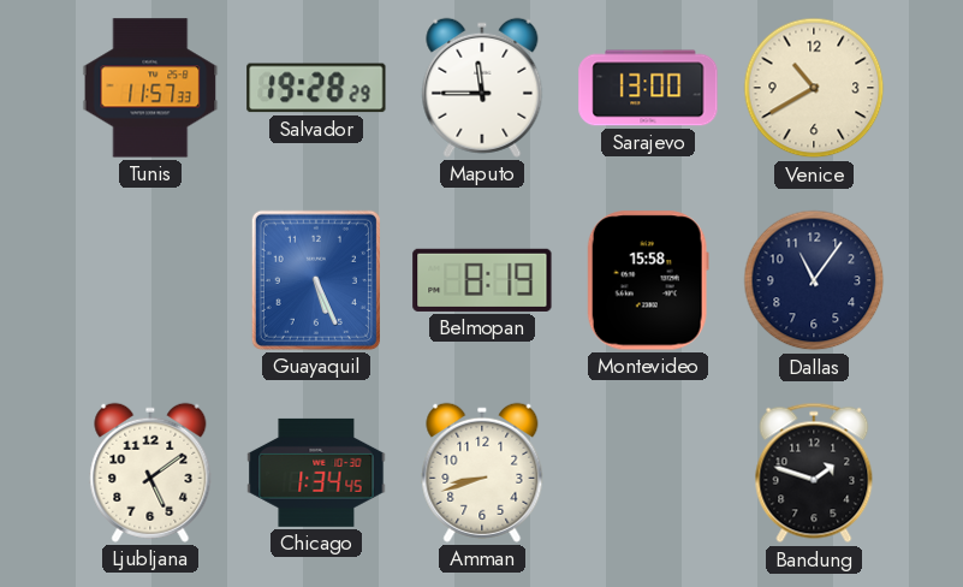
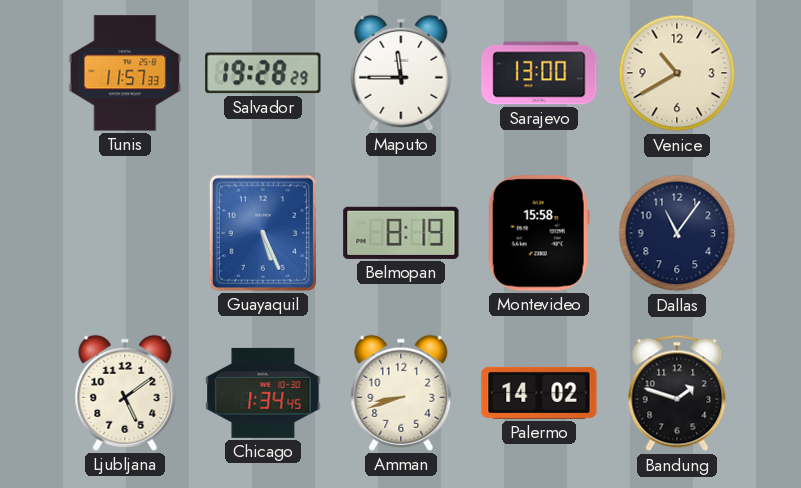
Palermo: none -> 14:02
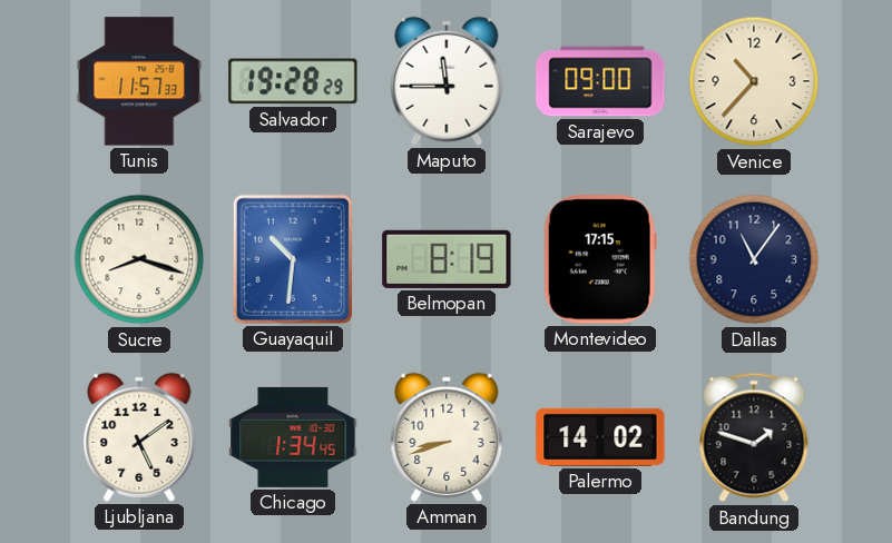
Sarajevo: 13:00 -> 09:00
Venice: 10:40 -> 10:37
Sucre: none -> 8:18
Guayaquil: 5:26 -> 10:31
Montevideo: 15:58 -> 17:15
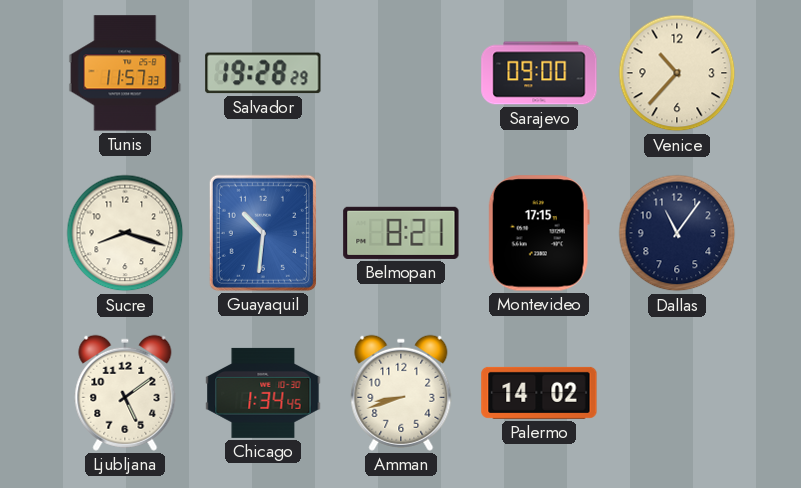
Maputo: 11:45 -> none
Belmopan: 8:19 -> 8:21
Bandung: 1:48 -> none
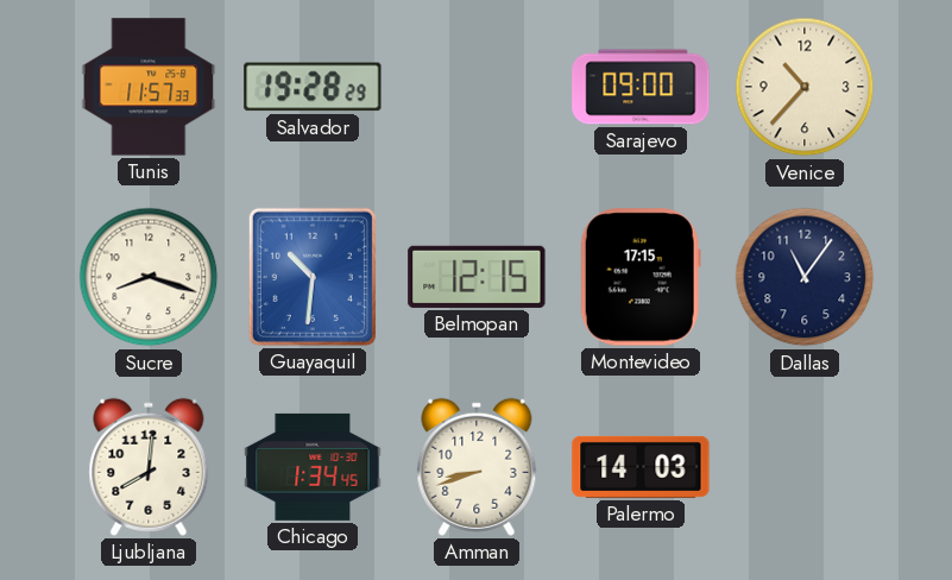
Belmopan: 8:21 -> 12:15
Ljubljana: 5:09 -> 8:01
Palermo: 14:02 -> 14:03
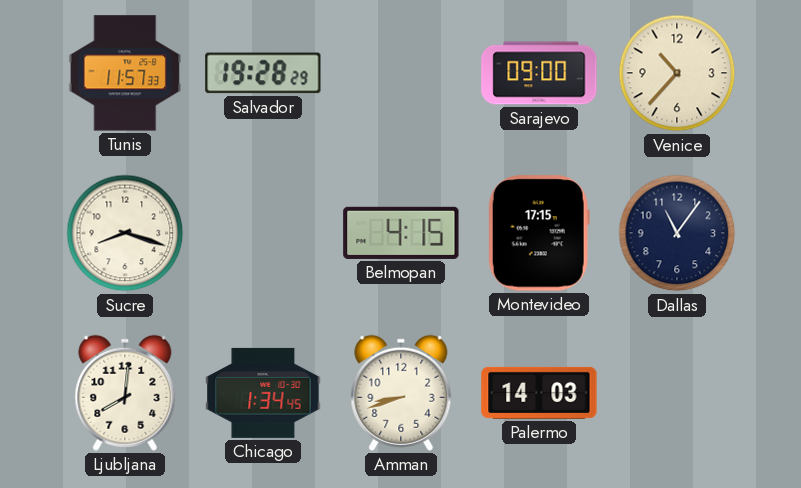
Guayaquil: 10:31 -> none
Belmopan: 12:15 -> 4:15
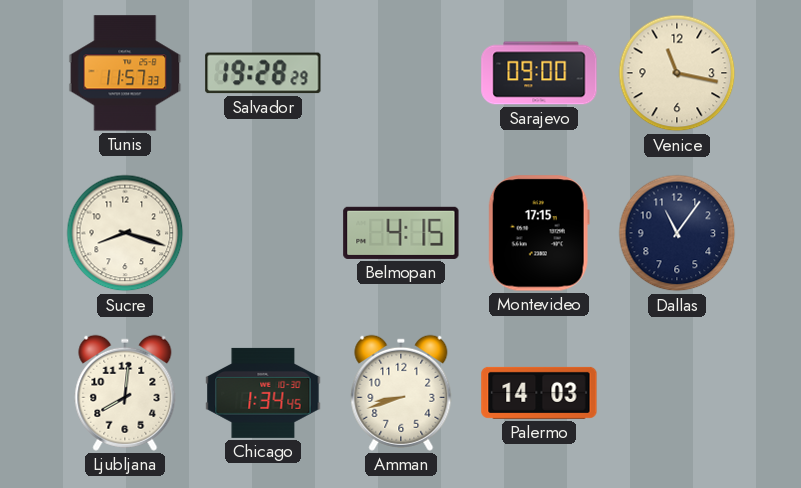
Venice: 10:37 -> 11:17
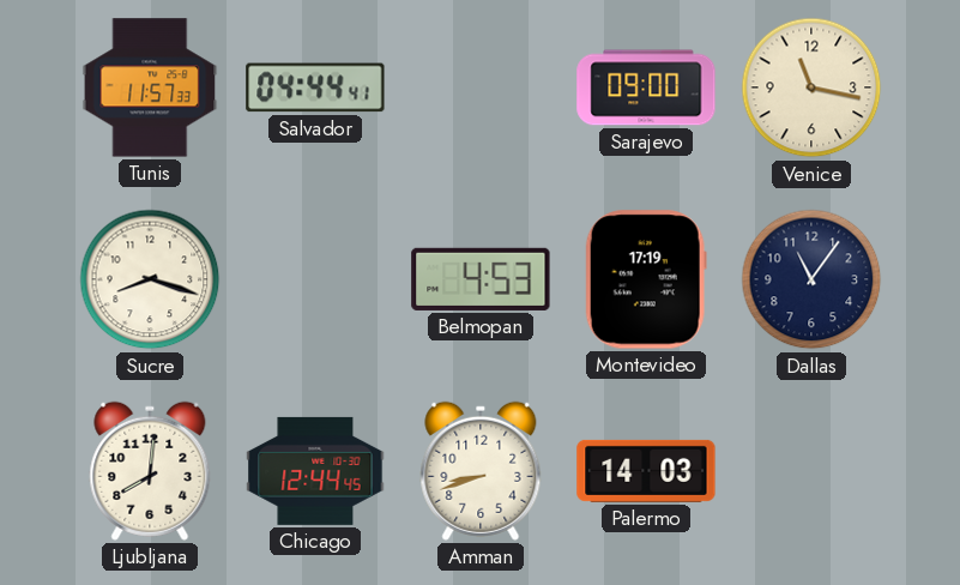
Salvador: 19:28 -> 04:44
Belmopan: 4:15 -> 4:53
Montevideo: 17:15 -> 17:19
Chicago: 1:34 -> 12:44
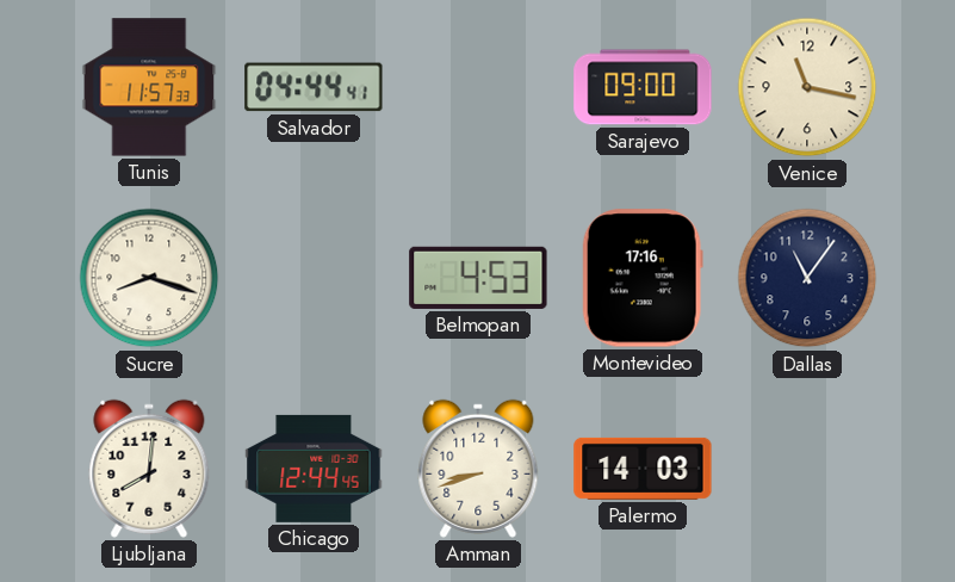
Montevideo: 17:19 -> 17:16
